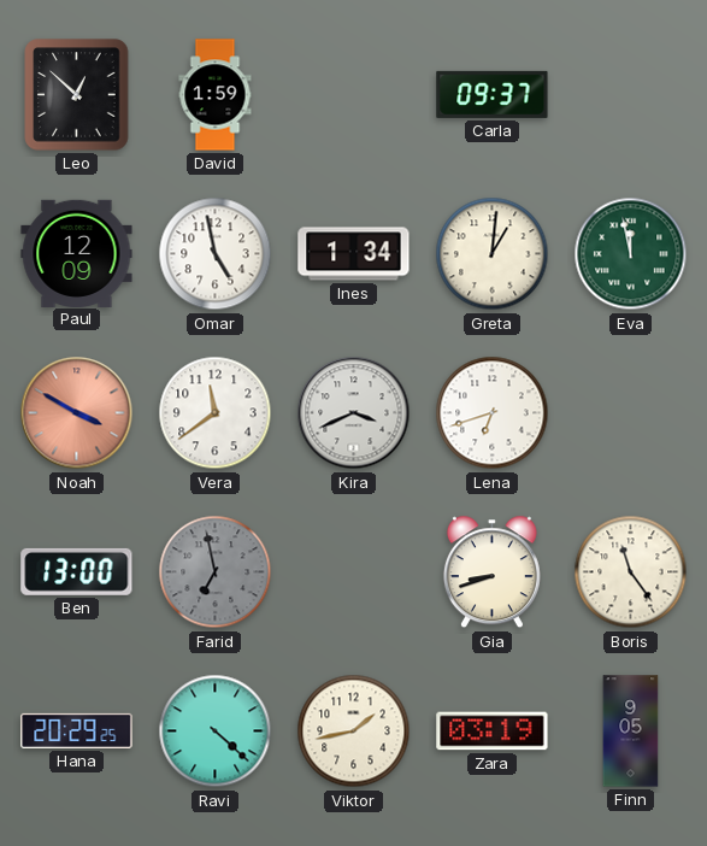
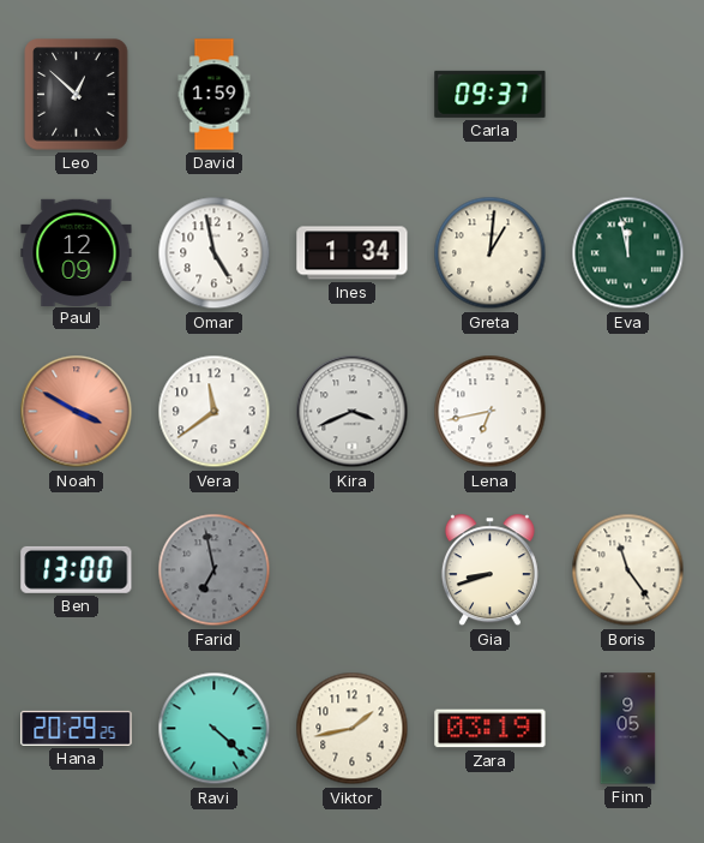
Lena: 6:42 -> 6:43
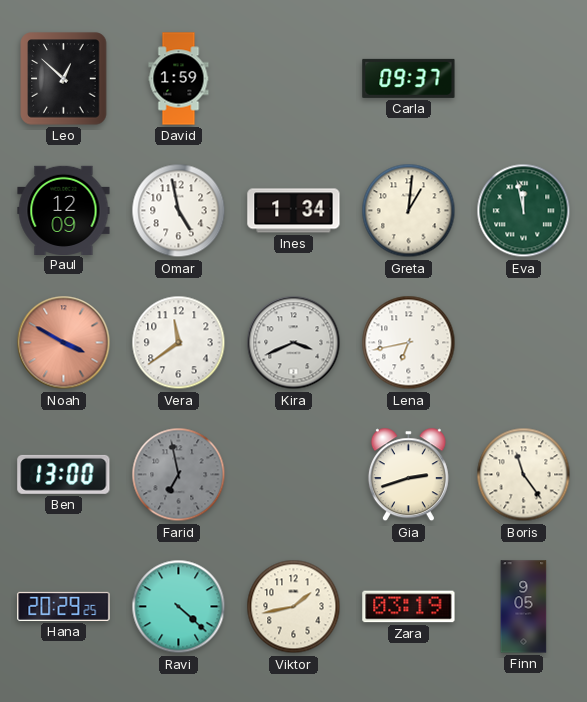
Gia: 8:42 -> 2:42
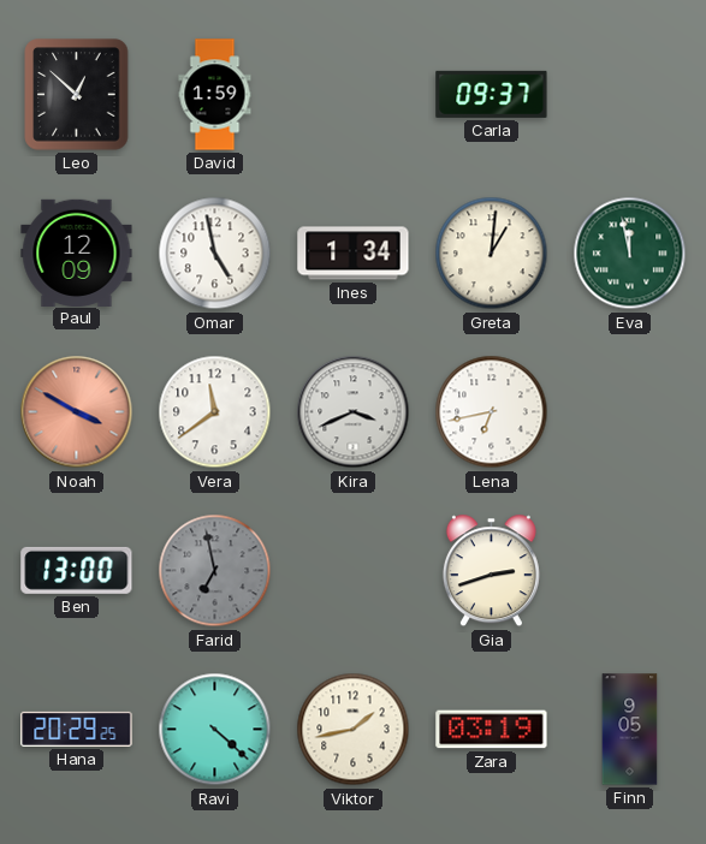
Boris: 11:24 -> none
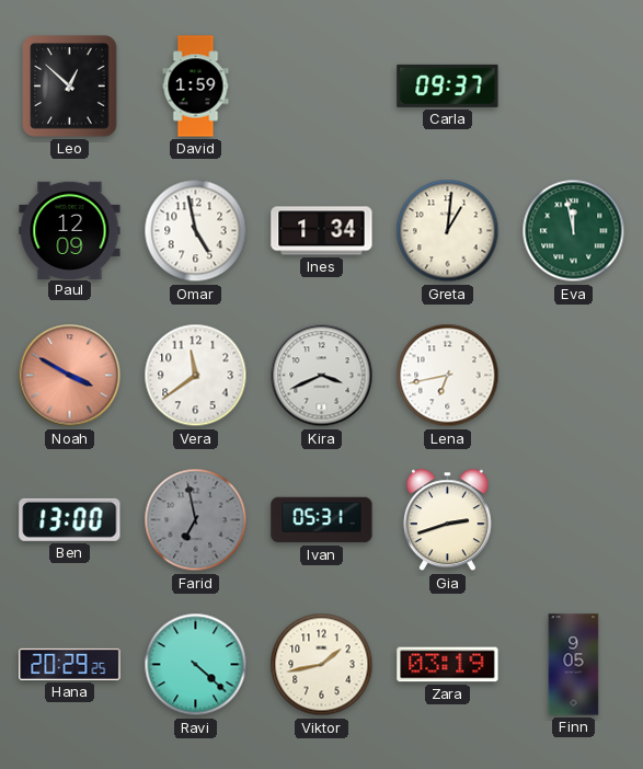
Ivan: none -> 05:31
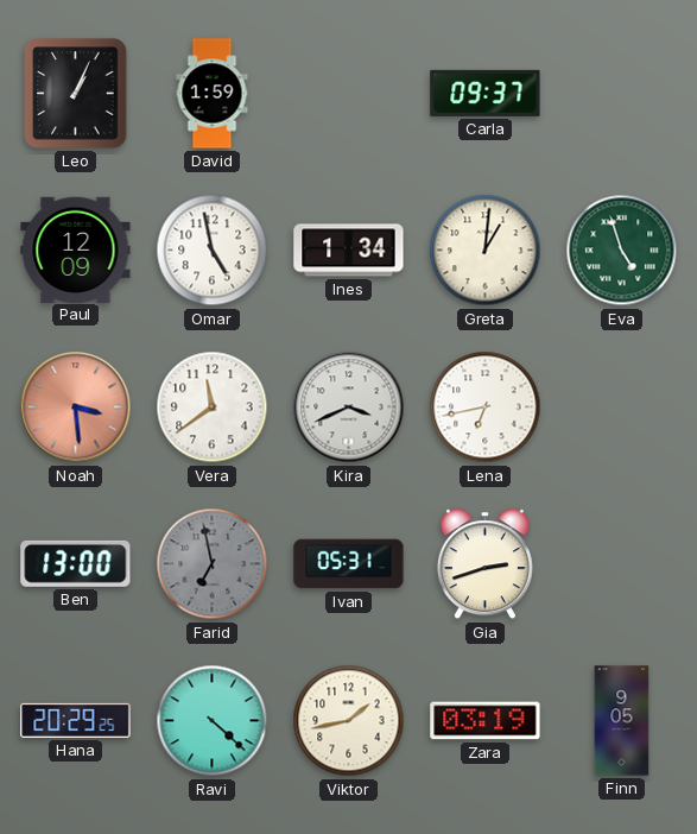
Leo: 12:52 -> 1:04
Eva: 11:58 -> 4:57
Noah: 3:50 -> 3:29
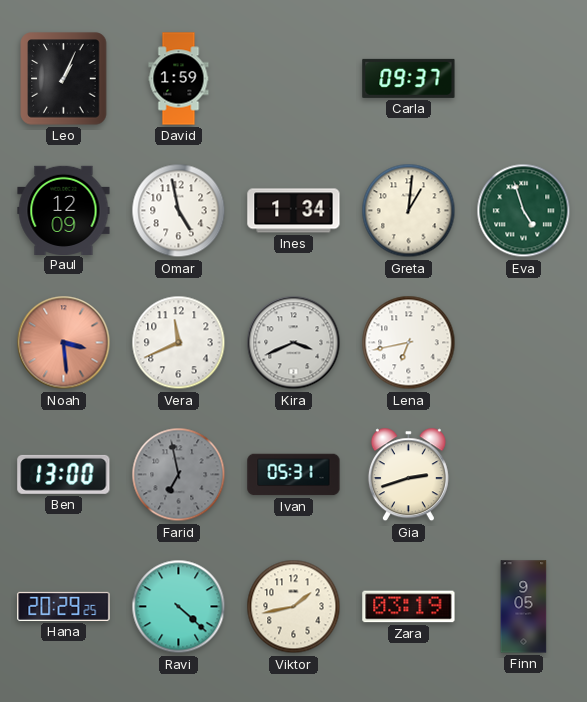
Vera: 11:39 -> 11:41
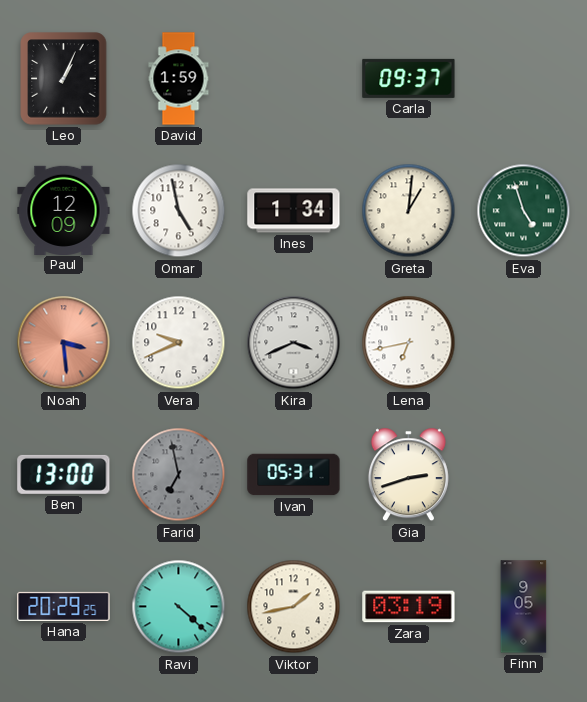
Vera: 11:41 -> 9:41
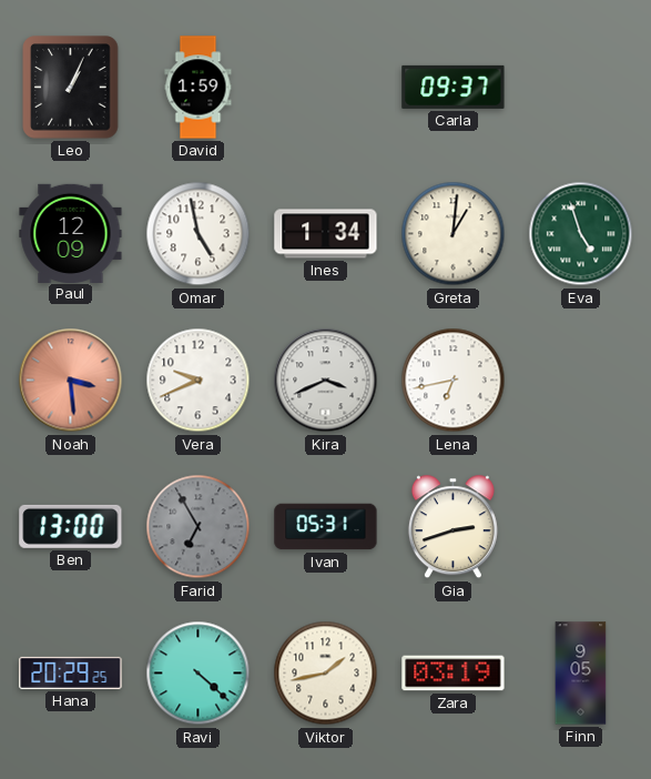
Farid: 6:58 -> 6:55
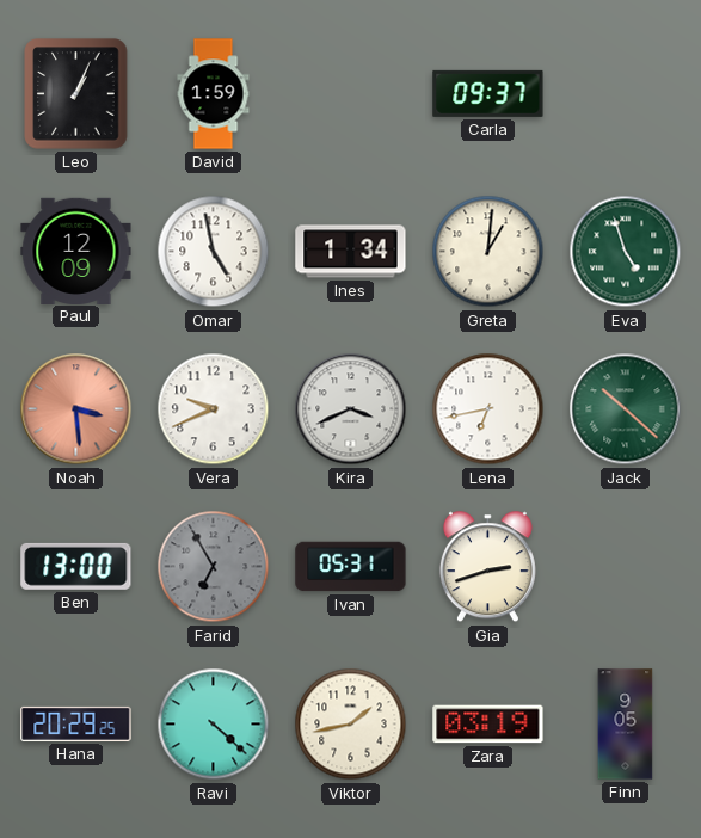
Jack: none -> 10:22
